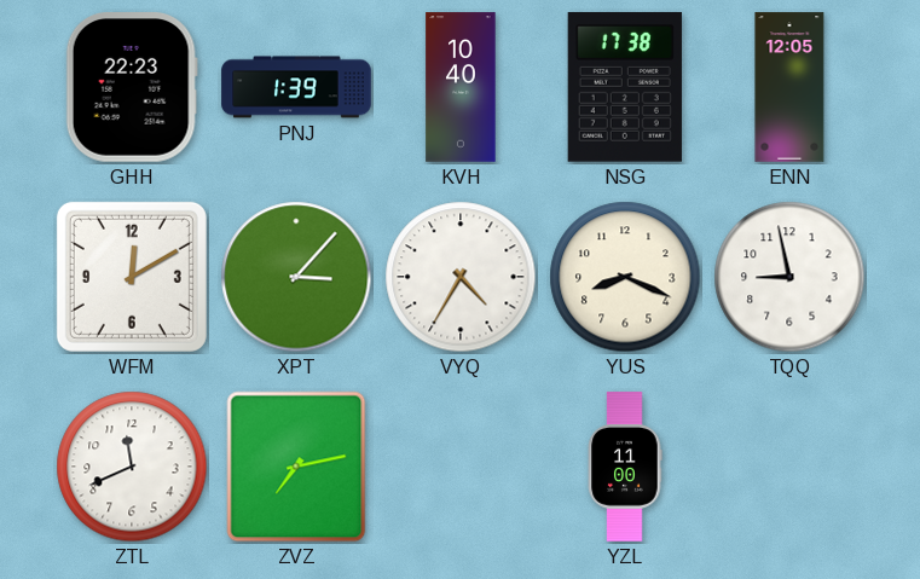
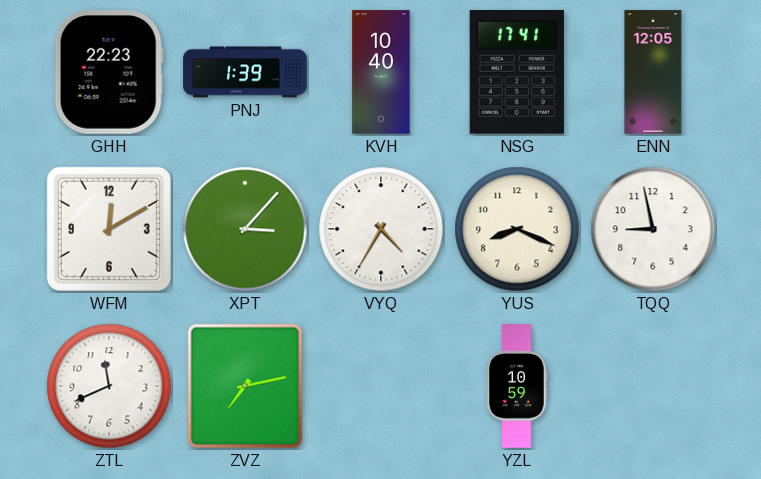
NSG: 17:38 -> 17:41
YZL: 11:00 -> 10:59
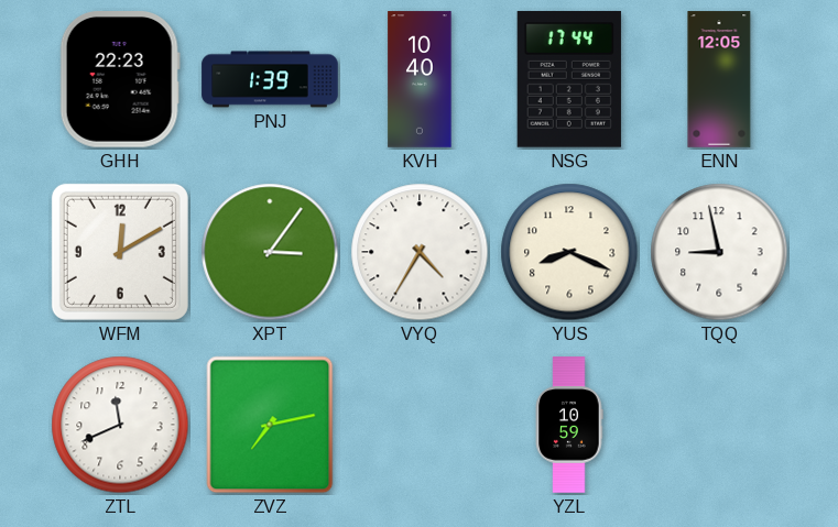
NSG: 17:41 -> 17:44
XPT: 3:07 -> 3:06
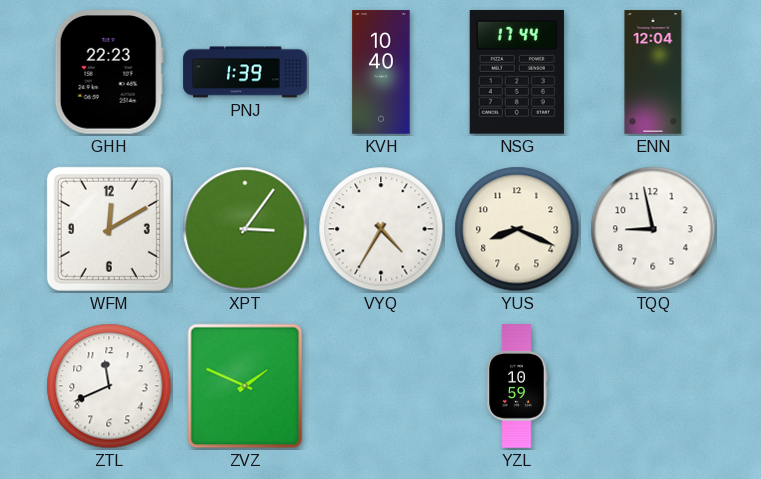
ENN: 12:05 -> 12:04
ZVZ: 7:13 -> 1:49
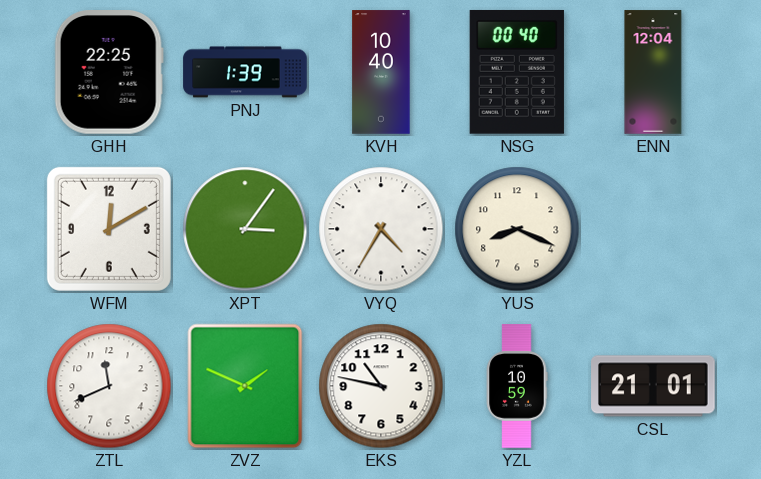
GHH: 22:23 -> 22:25
NSG: 17:44 -> 00:40
TQQ: 8:58 -> none
EKS: none -> 10:47
CSL: none -> 21:01
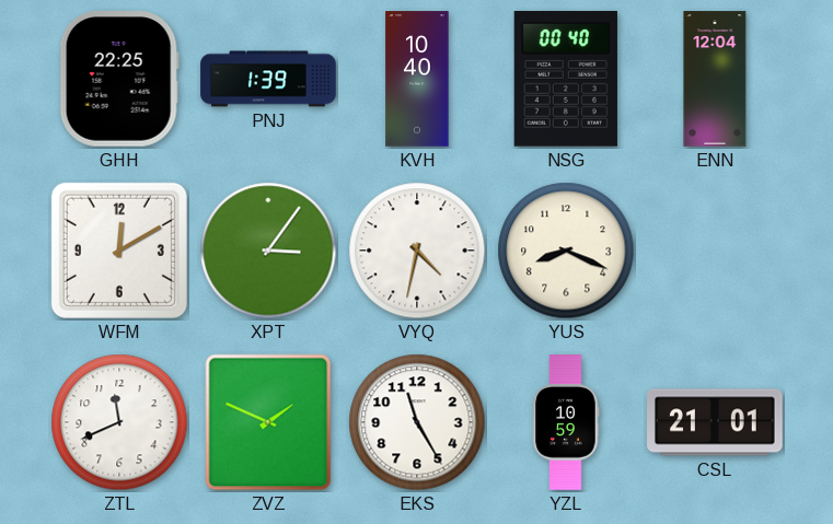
VYQ: 4:35 -> 4:32
EKS: 10:47 -> 11:25
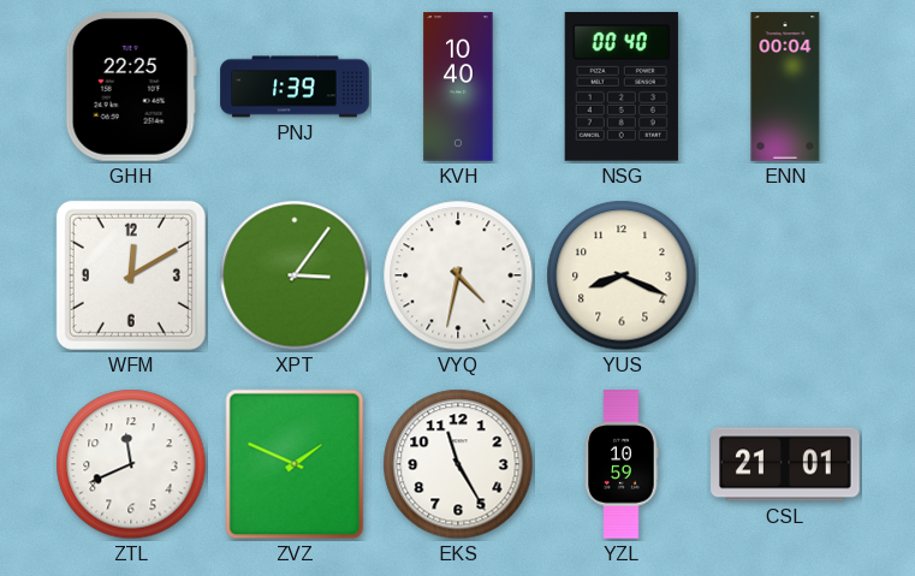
ENN: 12:04 -> 00:04
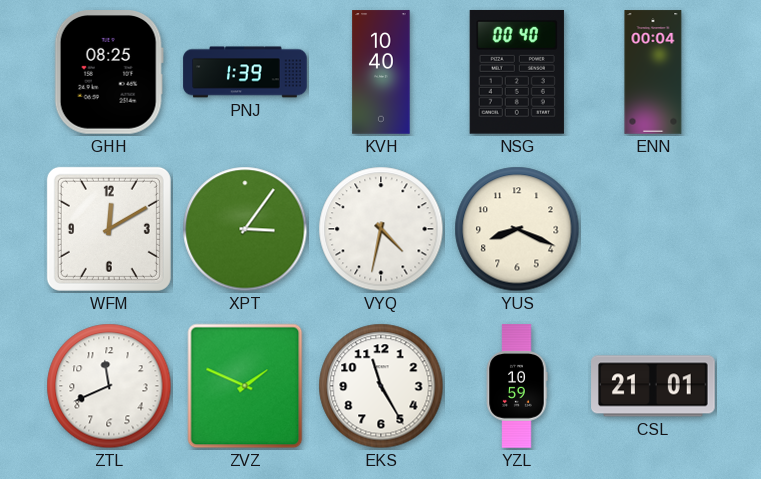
GHH: 22:25 -> 08:25
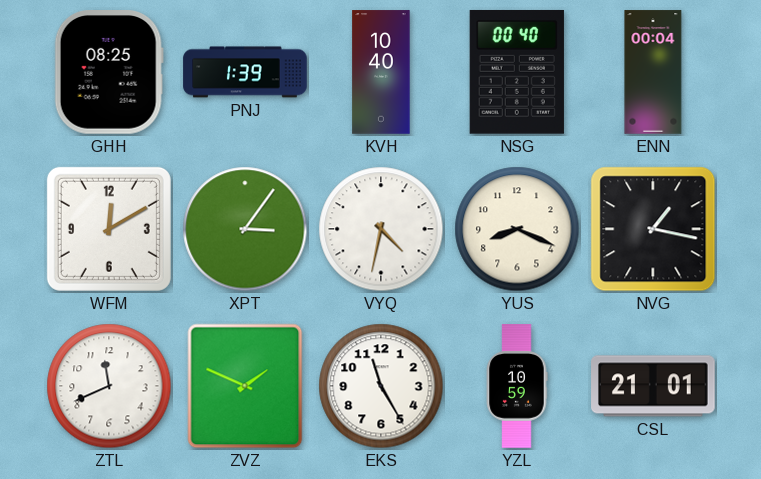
NVG: none -> 1:17
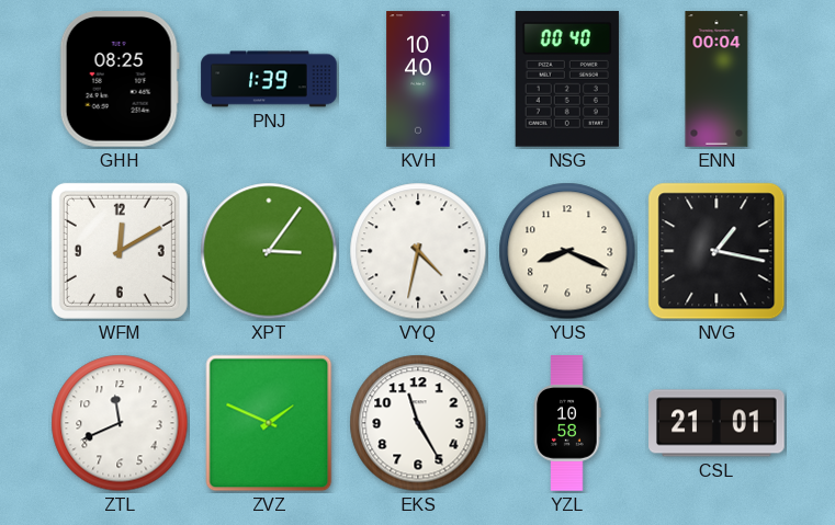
YZL: 10:59 -> 10:58
